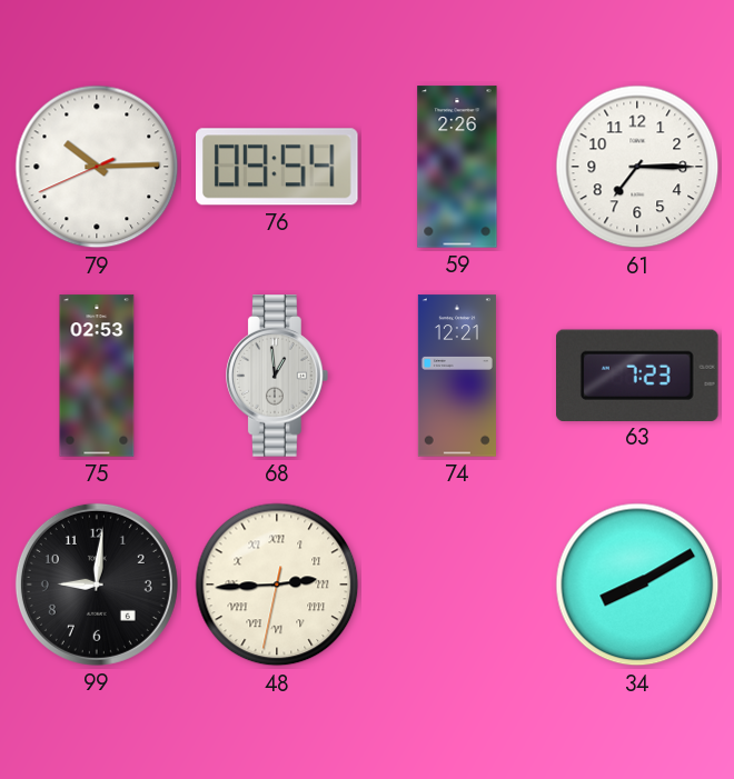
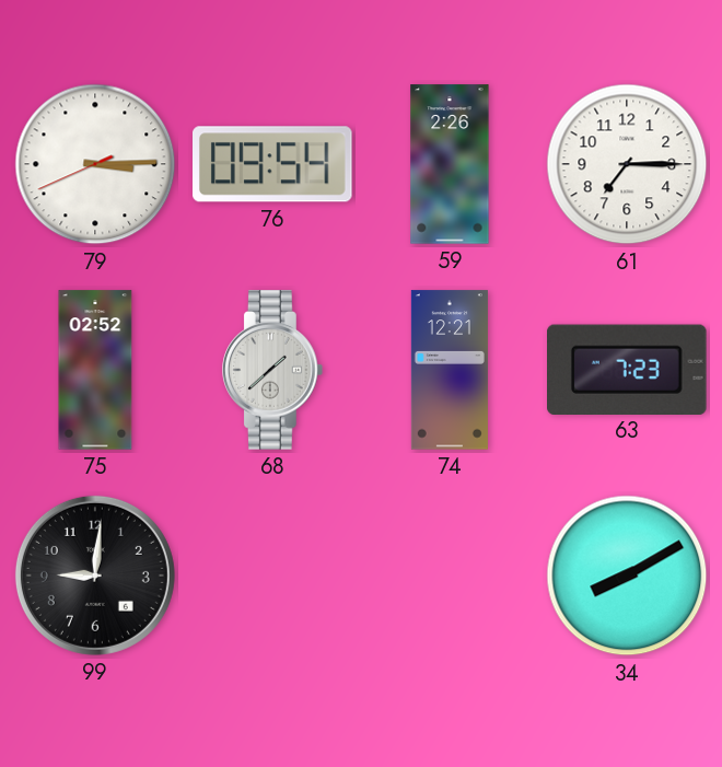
79: 10:14 -> 3:14
75: 02:53 -> 02:52
68: 12:59 -> 1:38
48: 2:44 -> none
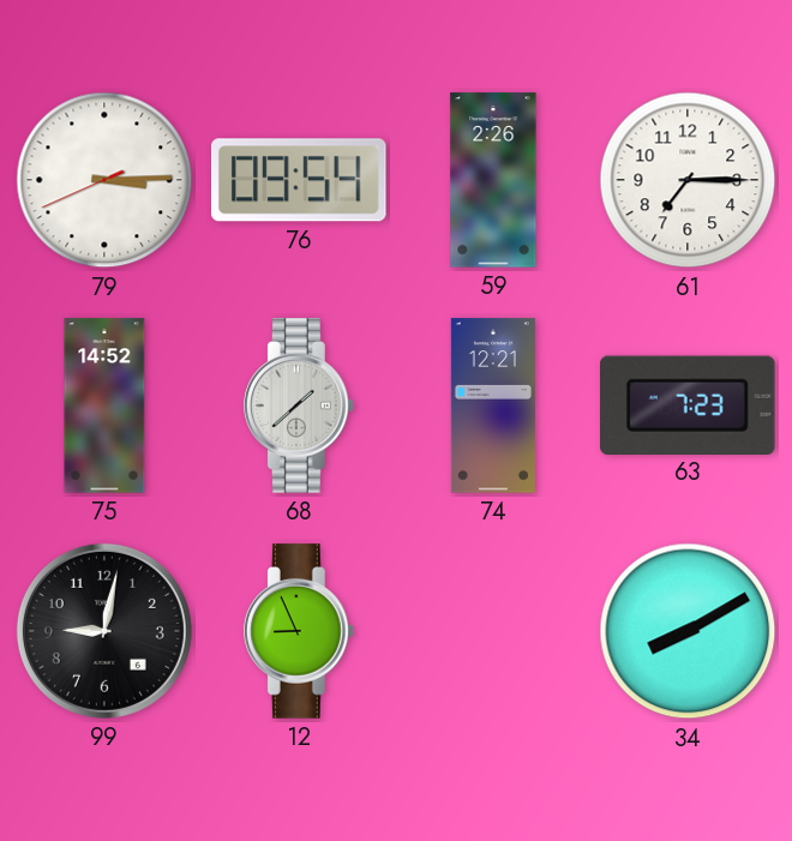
75: 02:52 -> 14:52
99: 9:01 -> 9:02
12: none -> 8:56
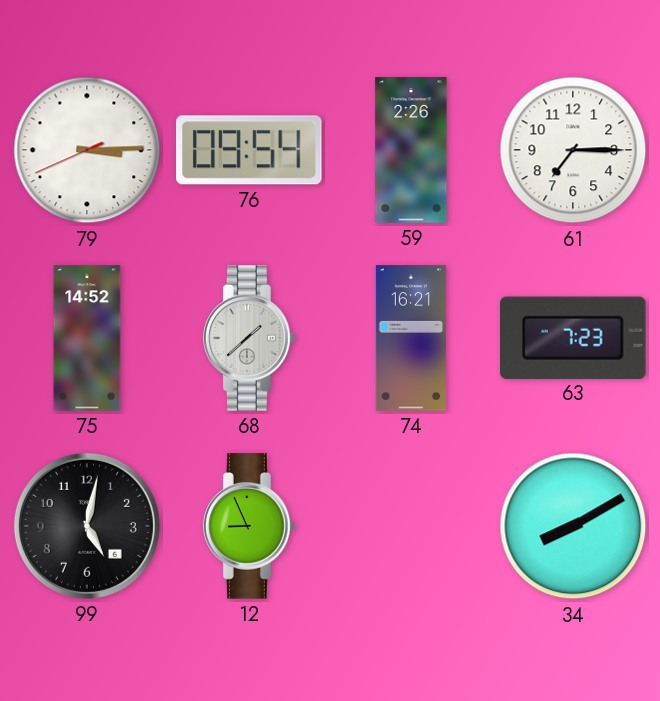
74: 12:21 -> 16:21
99: 9:02 -> 5:02
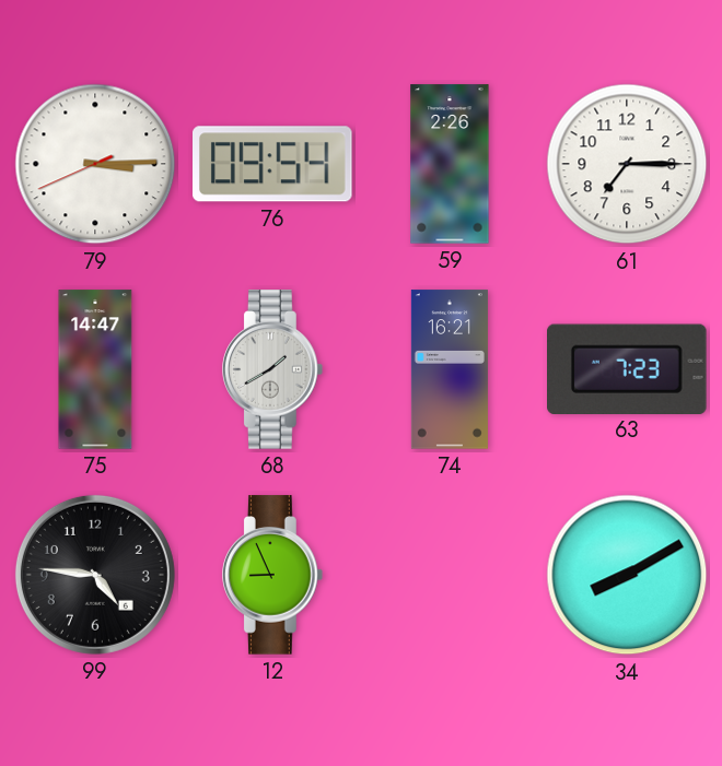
75: 14:52 -> 14:47
68: 1:38 -> 1:40
99: 5:02 -> 4:46
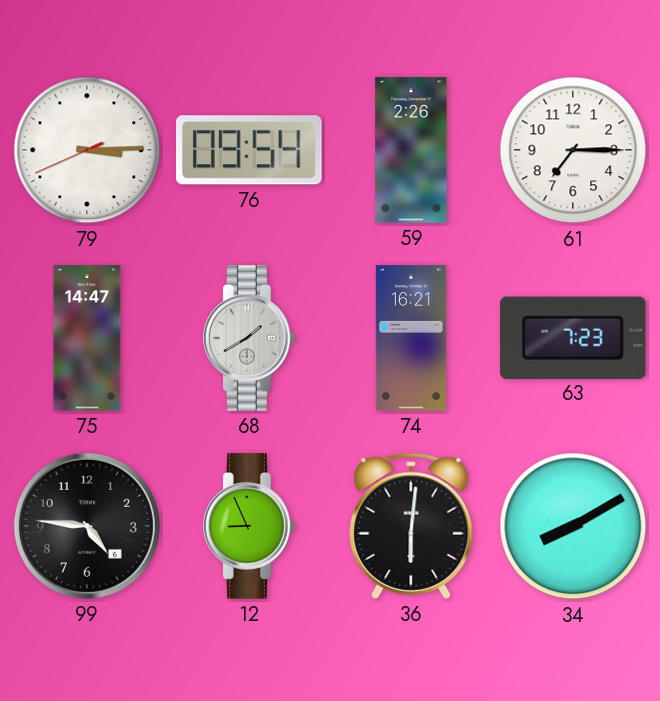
36: none -> 6:01
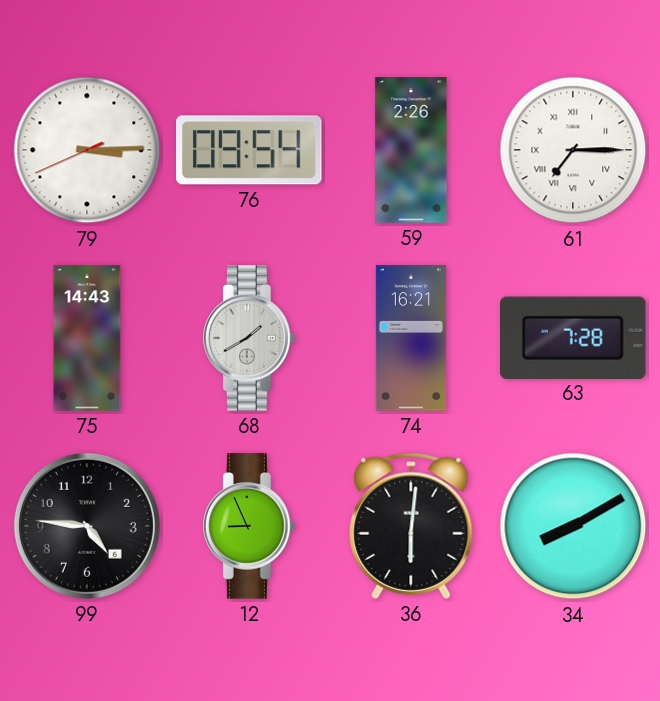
61 numerals: Arabic -> Roman
75: 14:47 -> 14:43
63: 7:23 -> 7:28
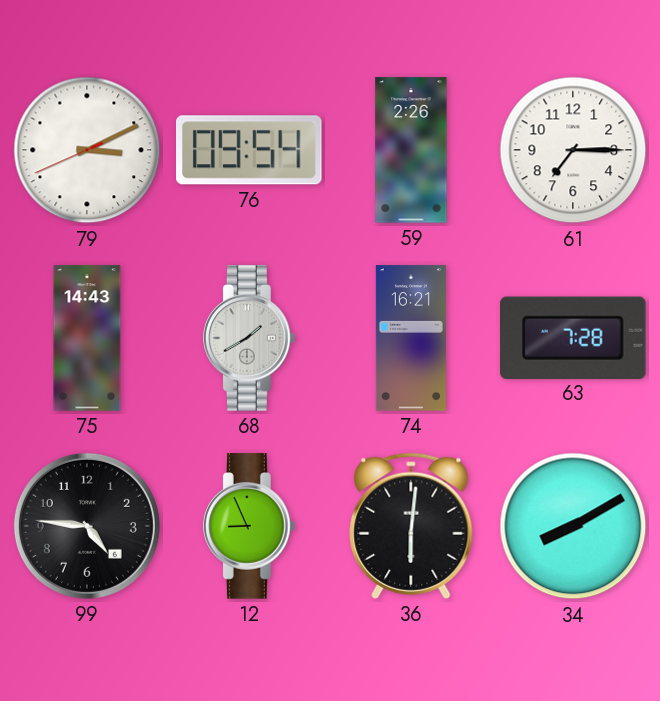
79: 3:14 -> 3:10
61 numerals: Roman -> Arabic
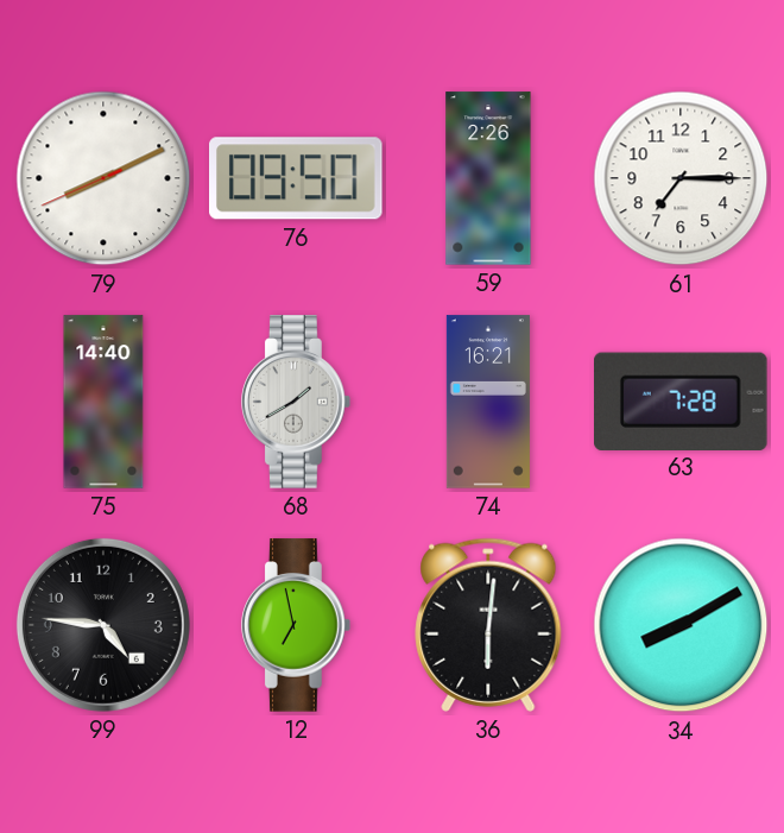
79: 3:10 -> 8:10
76: 09:54 -> 09:50
75: 14:43 -> 14:40
12: 8:56 -> 6:58
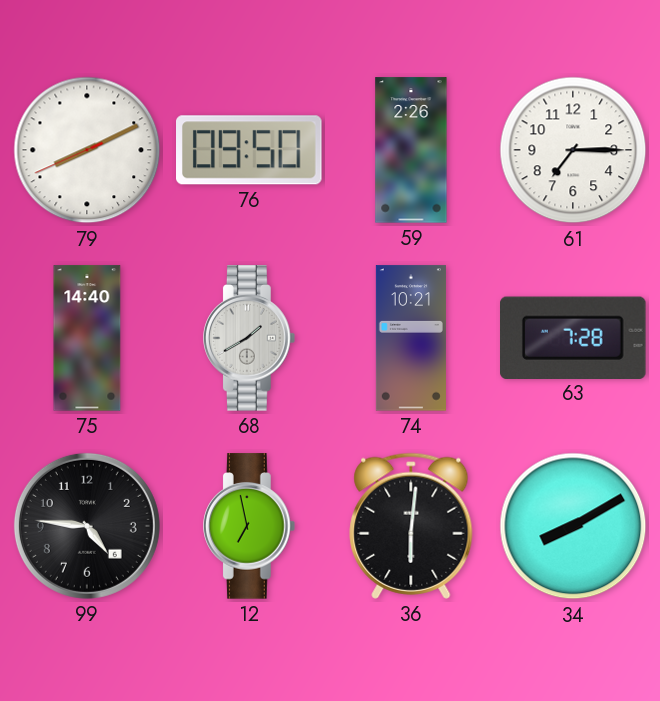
74: 16:21 -> 10:21
